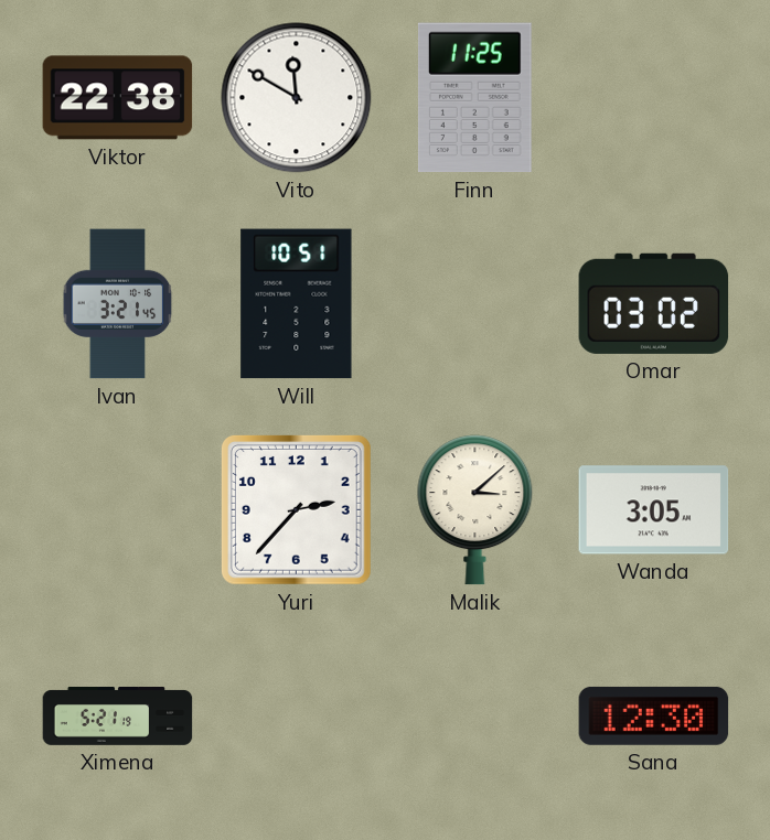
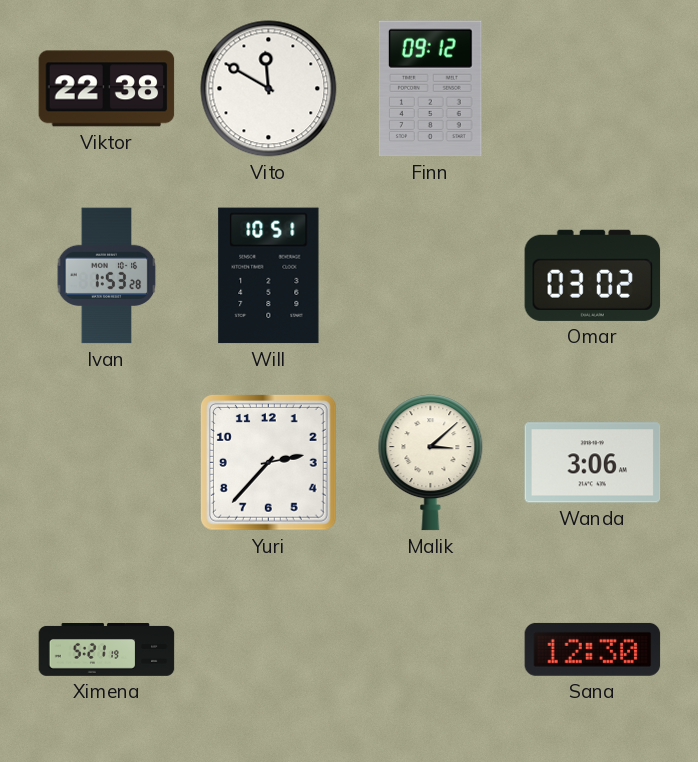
Finn: 11:25 -> 09:12
Ivan: 3:21 -> 1:53
Wanda: 3:05 -> 3:06
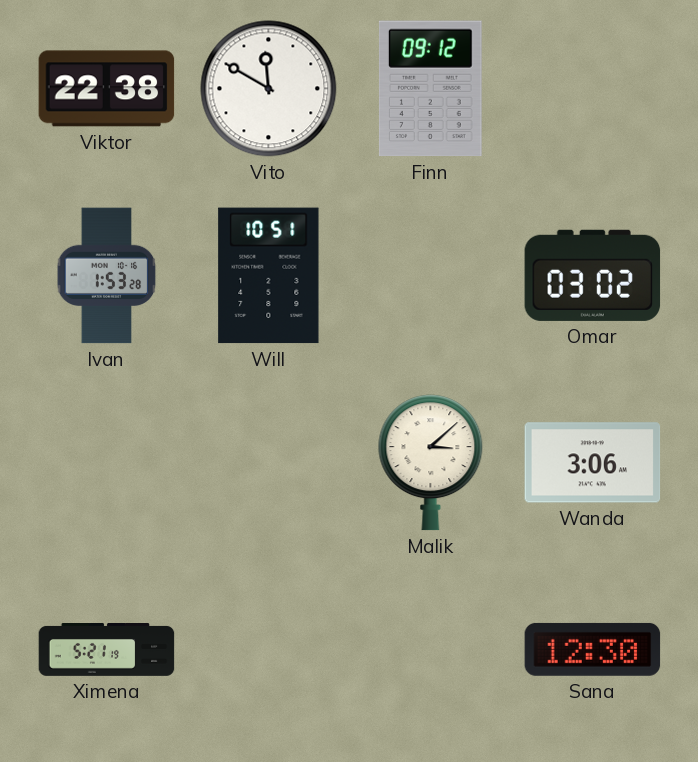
Yuri: 2:37 -> none
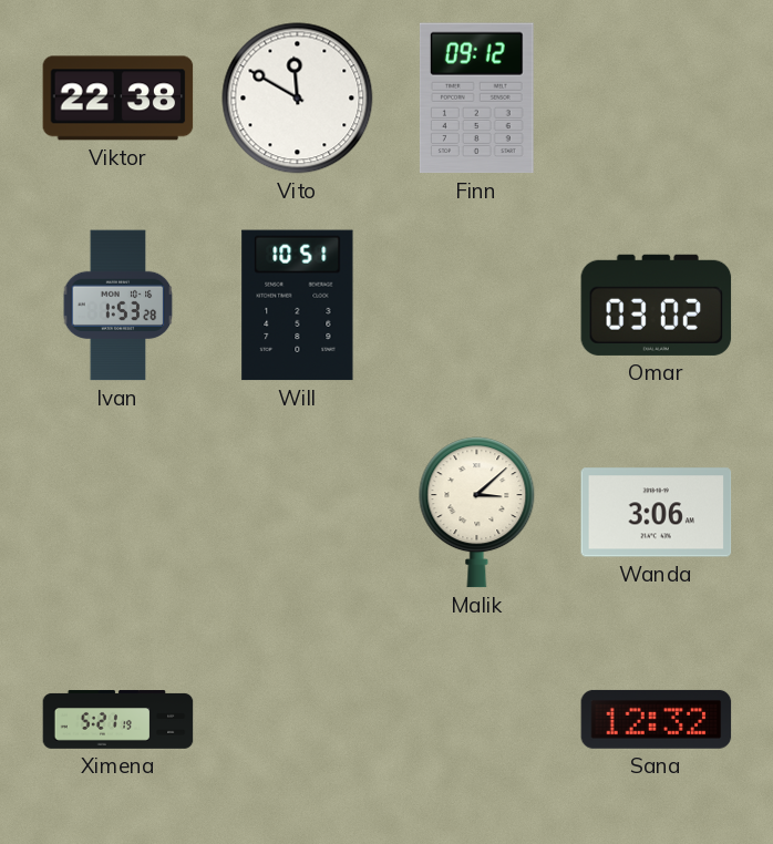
Sana: 12:30 -> 12:32
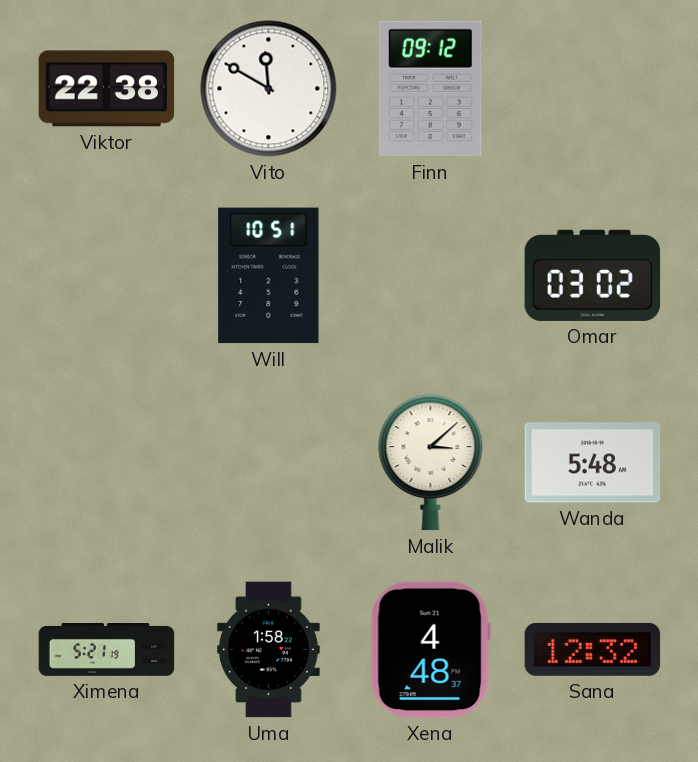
Ivan: 1:53 -> none
Wanda: 3:06 -> 5:48
Uma: none -> 1:58
Xena: none -> 4:48
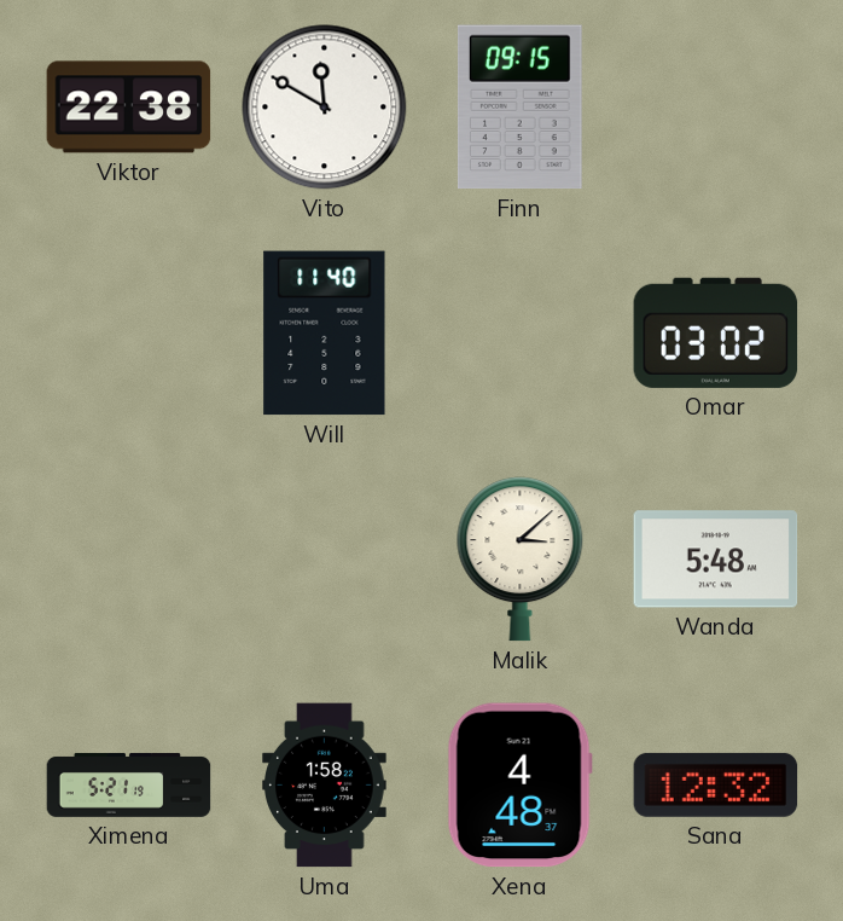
Finn: 09:12 -> 09:15
Will: 10:51 -> 11:40
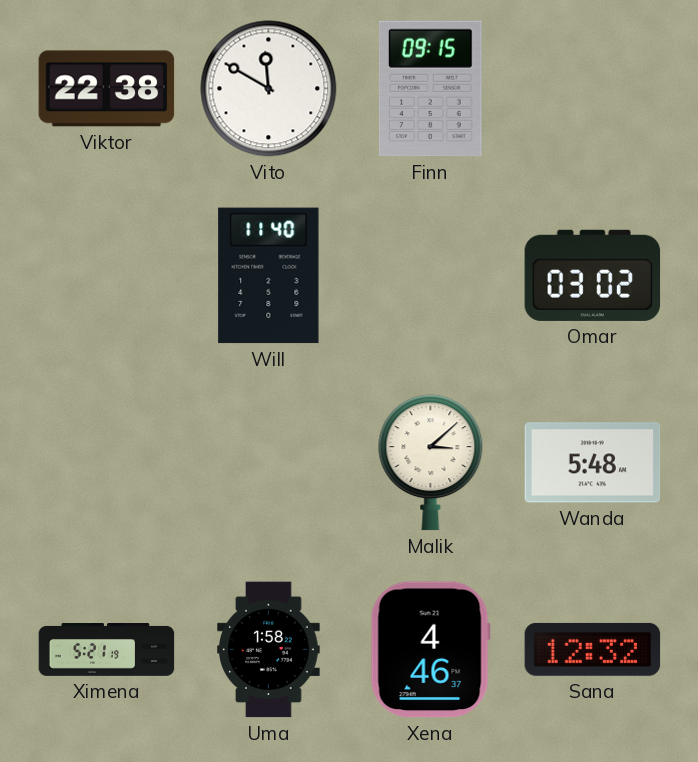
Xena: 4:48 -> 4:46
